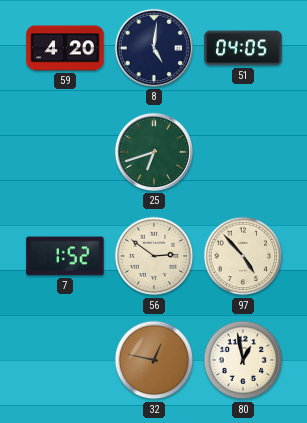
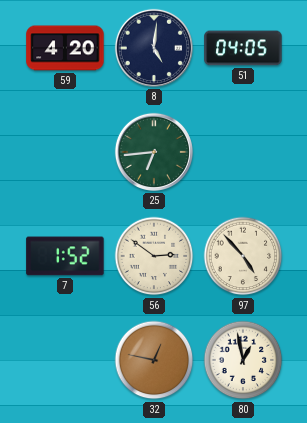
25: 6:42 -> 6:44
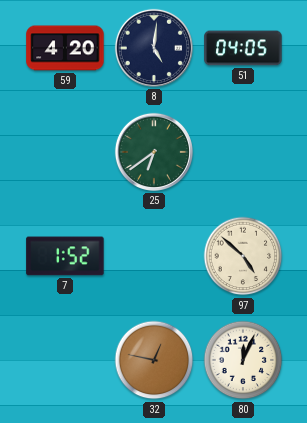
25: 6:44 -> 6:39
56: 2:51 -> none
97: 4:53 -> 4:52
80: 12:58 -> 12:04
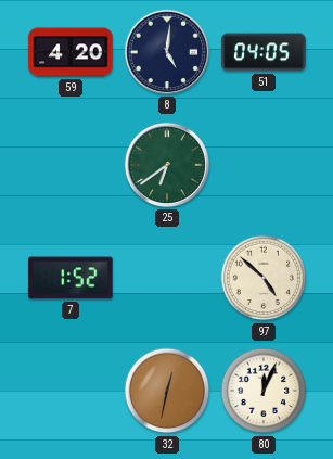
32: 12:47 -> 12:32
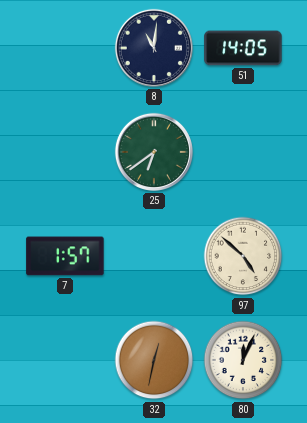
59: 4:20 -> none
8: 5:01 -> 11:01
51: 04:05 -> 14:05
7: 1:52 -> 1:57
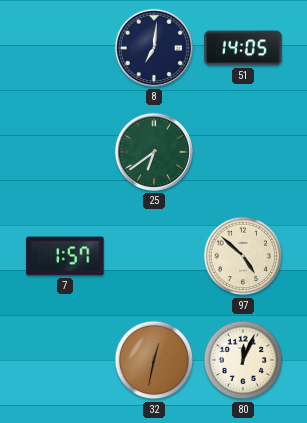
8: 11:01 -> 7:01
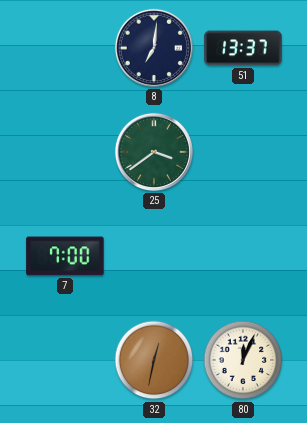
51: 14:05 -> 13:37
25: 6:39 -> 3:39
7: 1:57 -> 7:00
97: 4:52 -> none
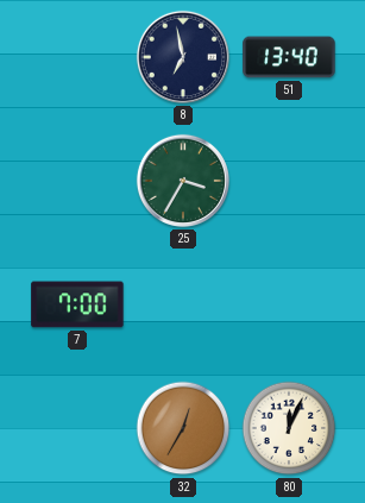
8: 7:01 -> 6:58
51: 13:37 -> 13:40
25: 3:39 -> 3:35
32: 12:32 -> 12:35
